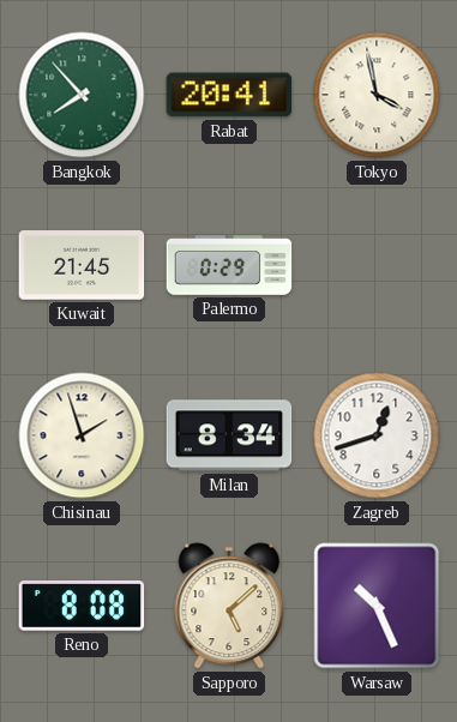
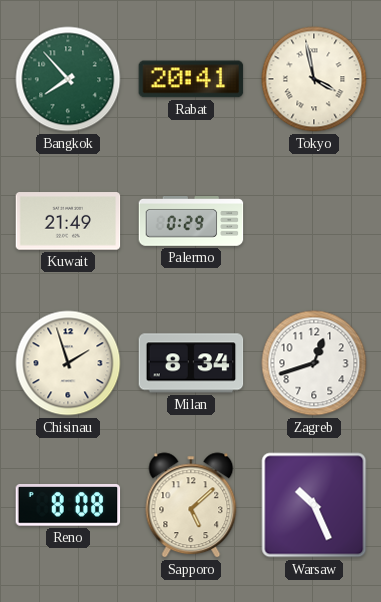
Kuwait: 21:45 -> 21:49
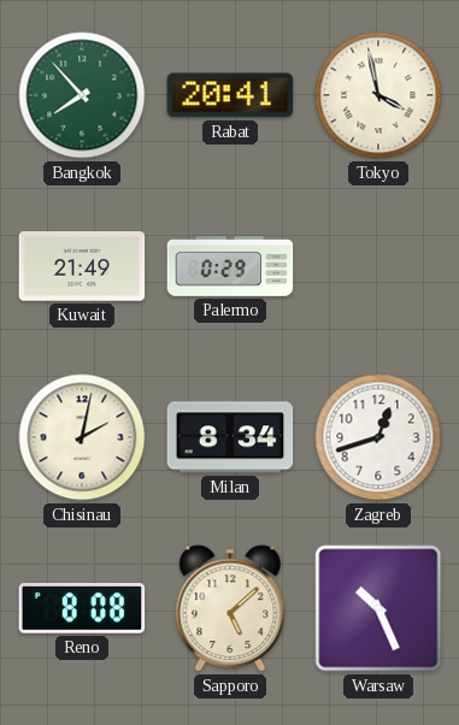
Chisinau: 1:57 -> 2:02
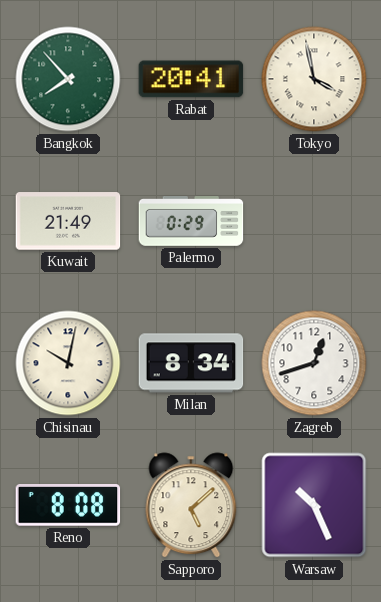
Chisinau: 2:02 -> 10:02
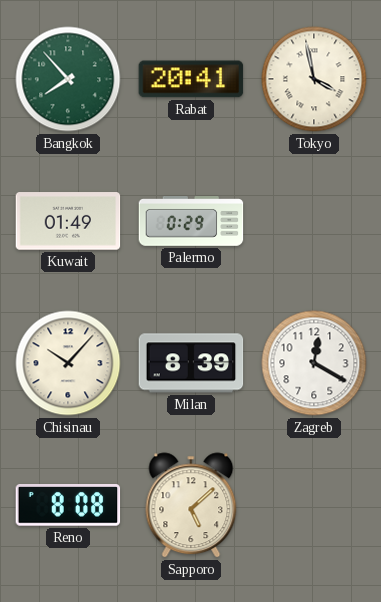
Kuwait: 21:49 -> 01:49
Chisinau: 10:02 -> 10:07
Milan: 8:34 -> 8:39
Zagreb: 12:42 -> 12:20
Warsaw: 10:26 -> none
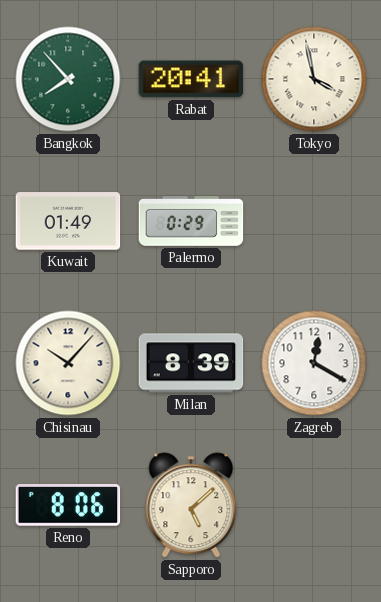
Reno: 8:08 -> 8:06
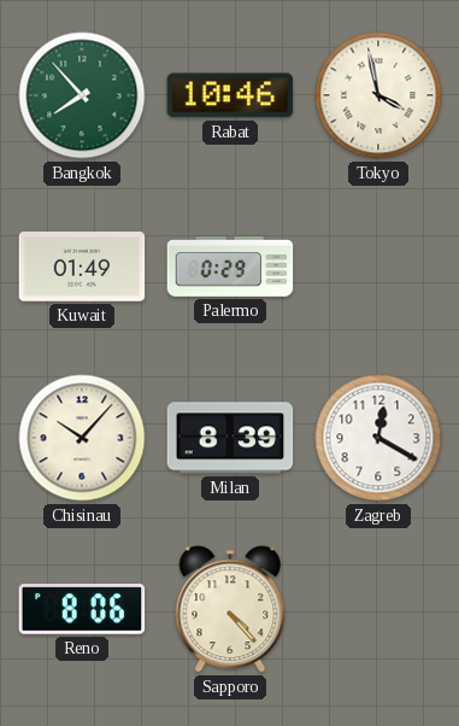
Rabat: 20:41 -> 10:46
Sapporo: 5:08 -> 4:23
